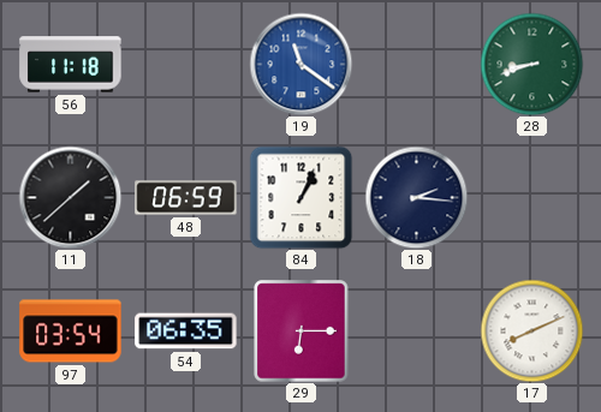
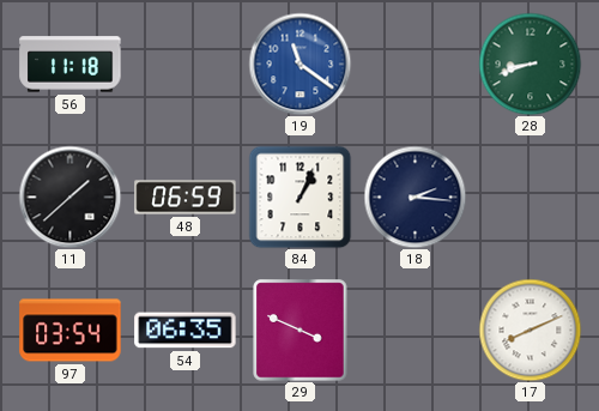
29: 6:15 -> 3:49
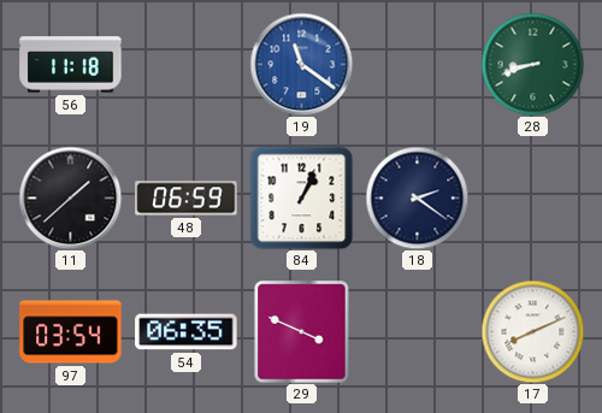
18: 2:16 -> 2:21
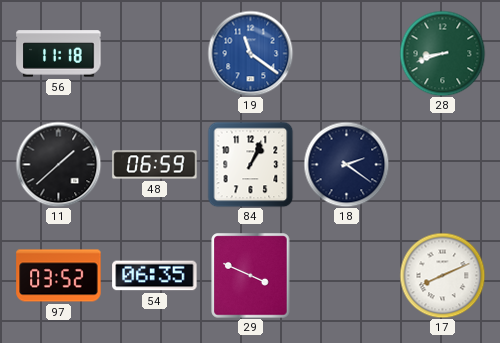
97: 03:54 -> 03:52
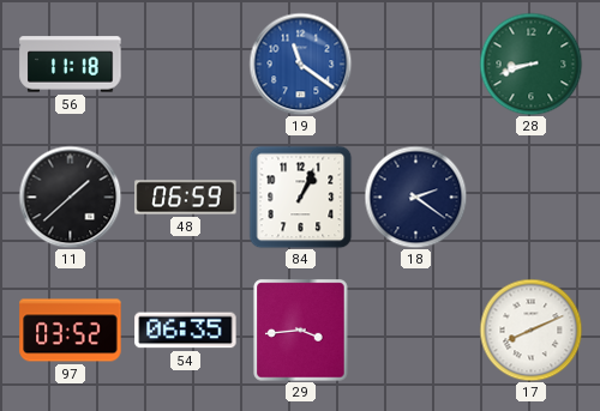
29: 3:49 -> 3:44
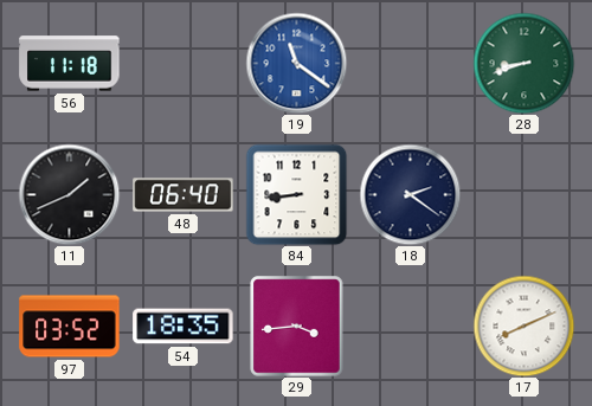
11: 1:38 -> 1:41
48: 06:59 -> 06:40
84: 1:04 -> 8:44
54: 06:35 -> 18:35
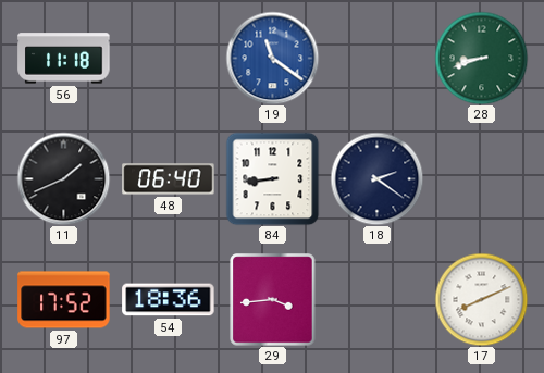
97: 03:52 -> 17:52
54: 18:35 -> 18:36
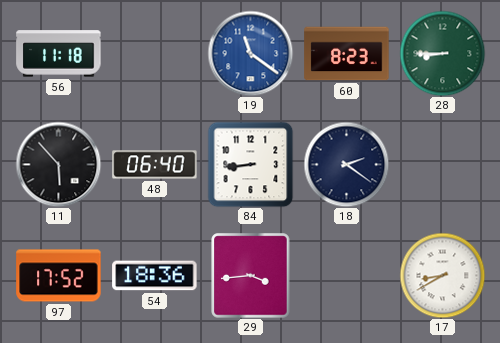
60: none -> 8:23
28: 8:42 -> 8:45
11: 1:41 -> 5:53
17: 8:11 -> 8:40
